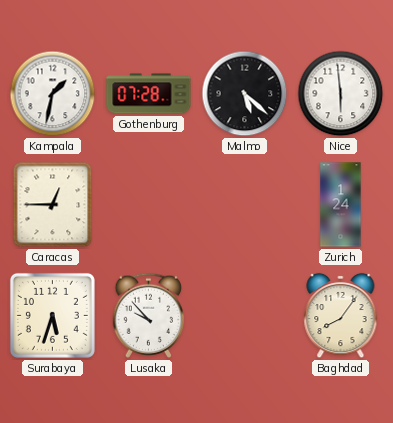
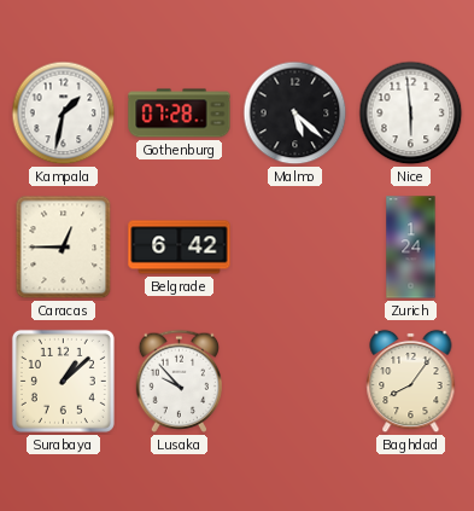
Belgrade: none -> 6:42
Surabaya: 5:33 -> 1:08
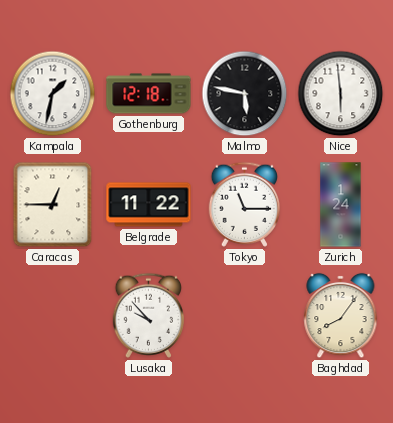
Gothenburg: 07:28 -> 12:18
Malmo: 5:22 -> 5:47
Belgrade: 6:42 -> 11:22
Tokyo: none -> 11:15
Surabaya: 1:08 -> none
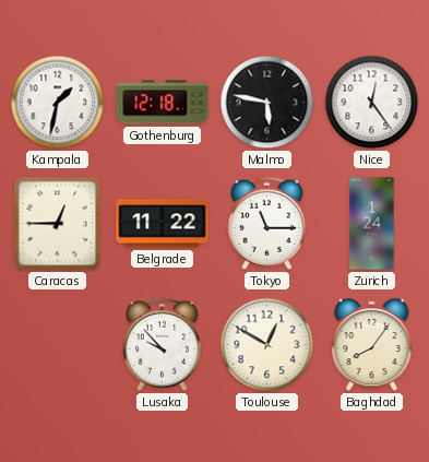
Nice: 5:59 -> 12:24
Toulouse: none -> 12:50
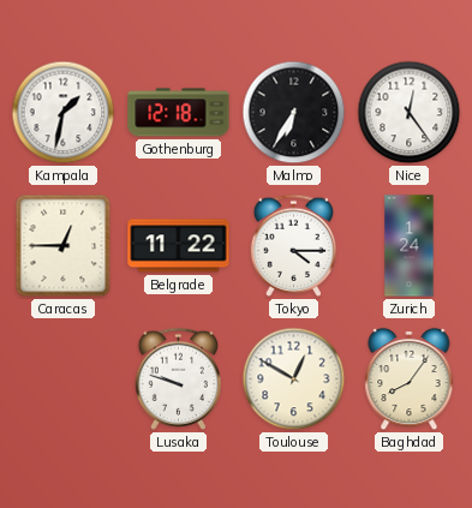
Malmo: 5:47 -> 6:35
Tokyo: 11:15 -> 4:15
Lusaka: 9:53 -> 9:48
